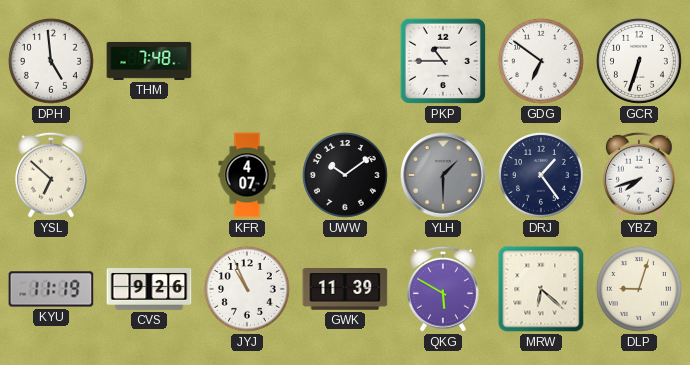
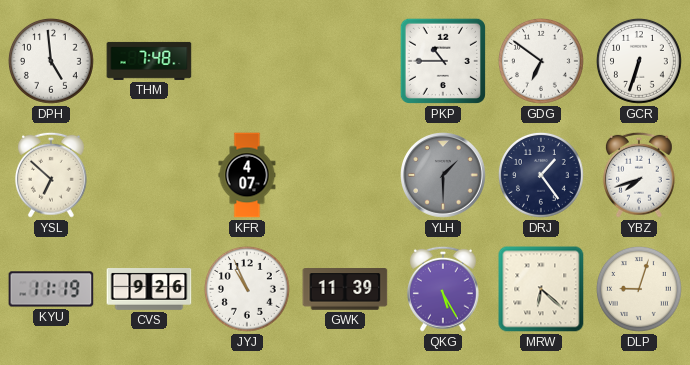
UWW: 10:09 -> none
QKG: 5:50 -> 5:25
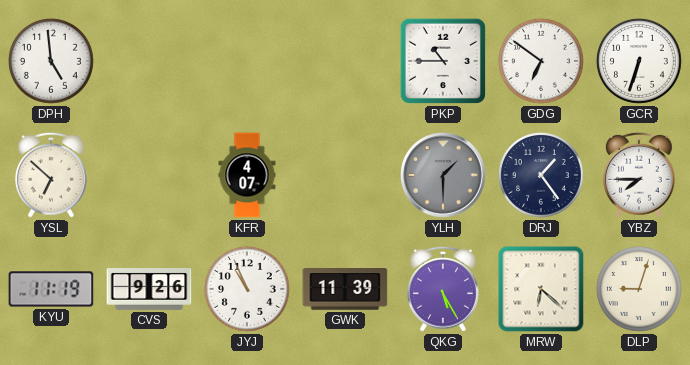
THM: 7:48 -> none
YBZ: 7:42 -> 7:45
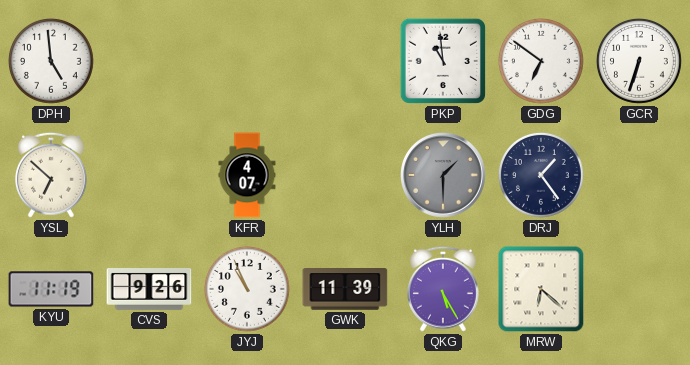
PKP: 10:45 -> 10:59
YBZ: 7:45 -> none
DLP: 9:03 -> none
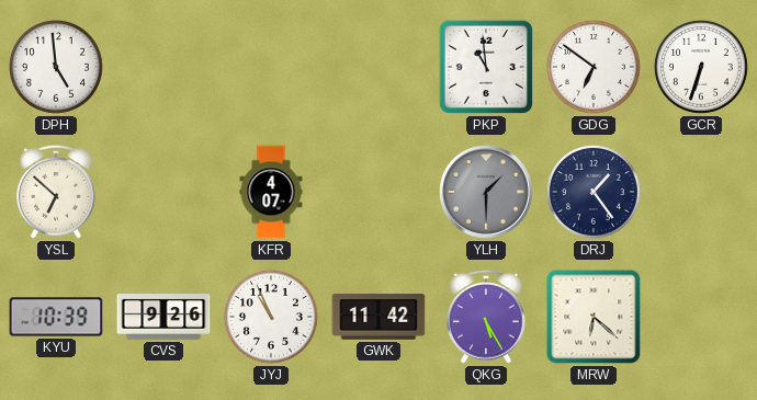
KYU: 11:19 -> 10:39
GWK: 11:39 -> 11:42
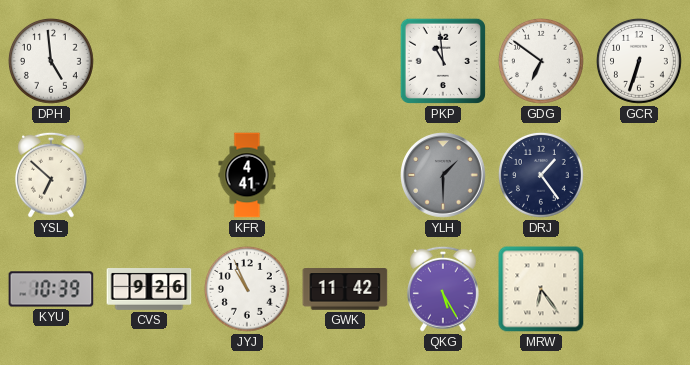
KFR: 4:07 -> 4:41
MRW: 6:22 -> 6:24
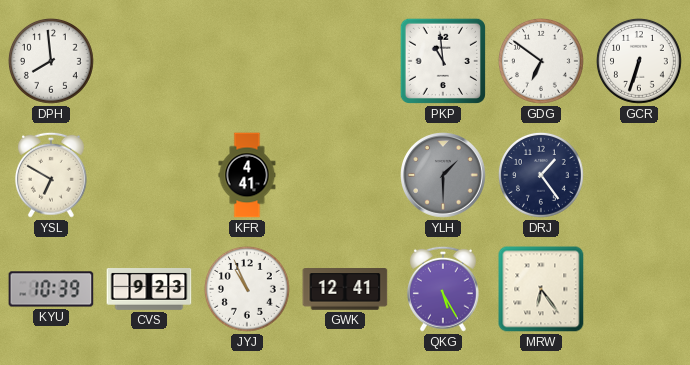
DPH: 4:59 -> 7:59
YSL: 6:52 -> 6:50
CVS: 9:26 -> 9:23
GWK: 11:42 -> 12:41
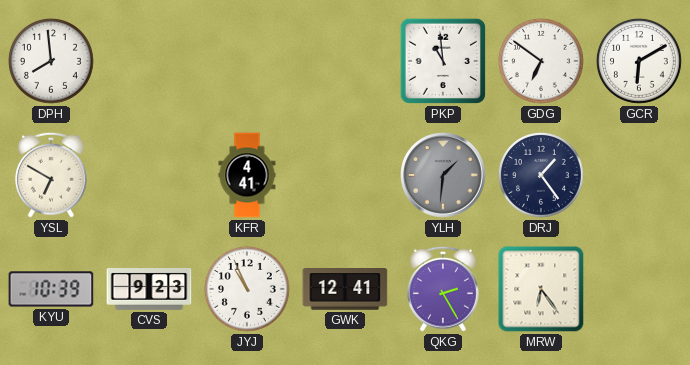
GCR: 6:33 -> 6:10
YLH: 1:30 -> 1:31
QKG: 5:25 -> 2:25
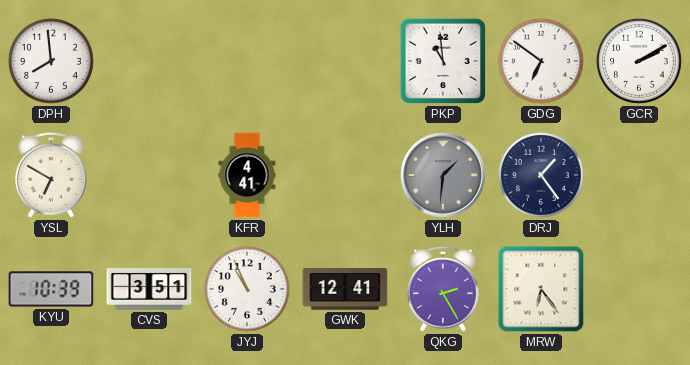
GCR: 6:10 -> 2:10
CVS: 9:23 -> 3:51
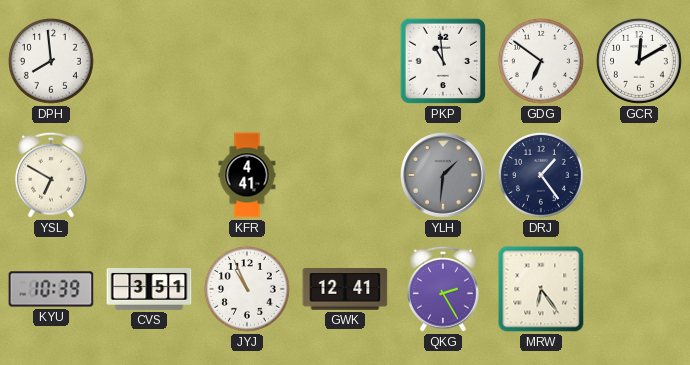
GCR: 2:10 -> 12:10
